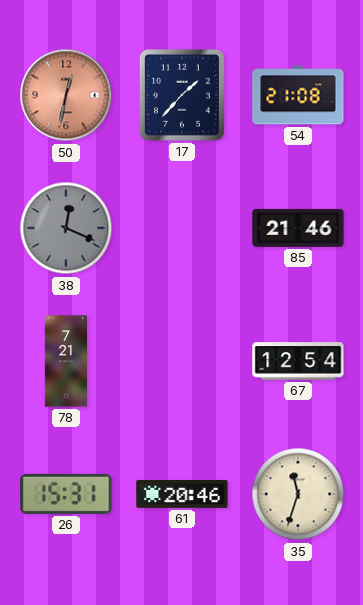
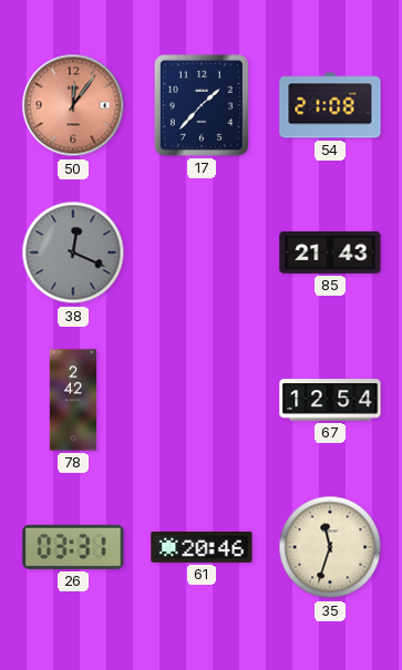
50: 12:32 -> 12:06
85: 21:46 -> 21:43
78: 7:21 -> 2:42
26: 15:31 -> 03:31
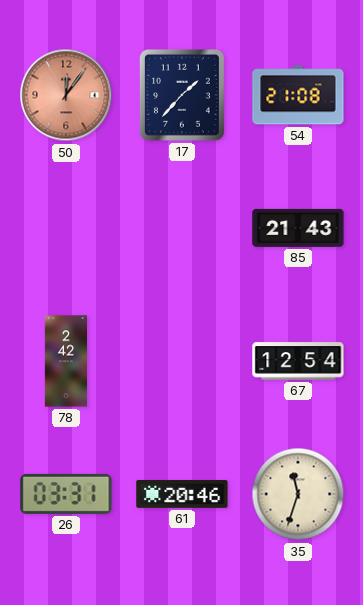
38: 12:19 -> none
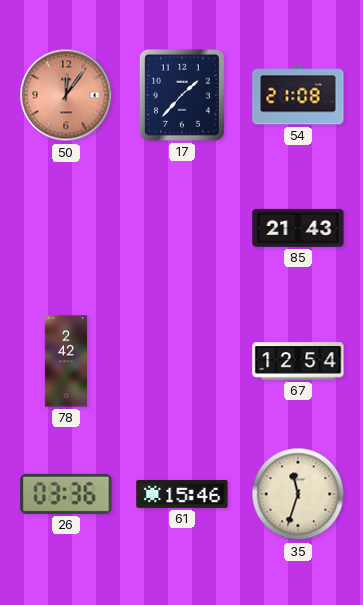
26: 03:31 -> 03:36
61: 20:46 -> 15:46
